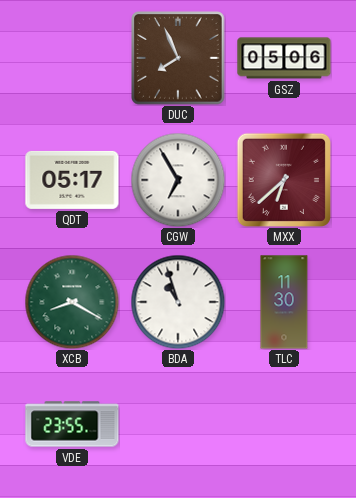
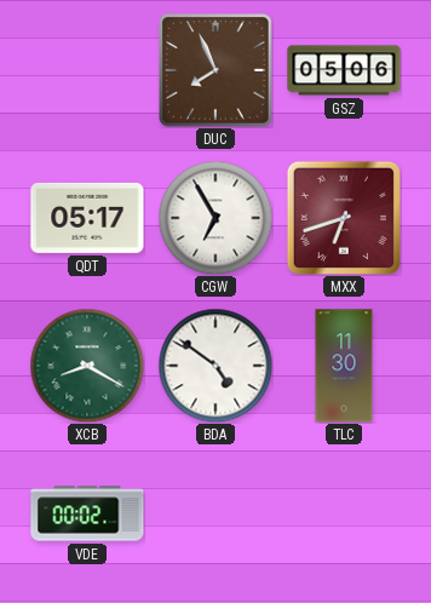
MXX: 6:38 -> 6:42
BDA: 10:57 -> 4:51
VDE: 23:55 -> 00:02
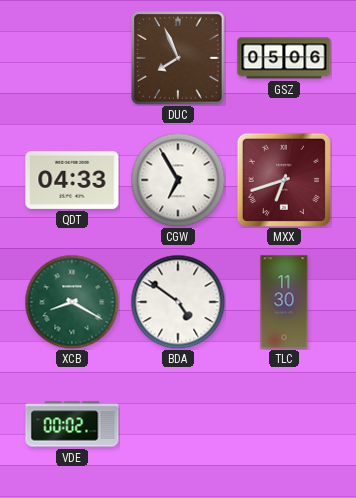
QDT: 05:17 -> 04:33
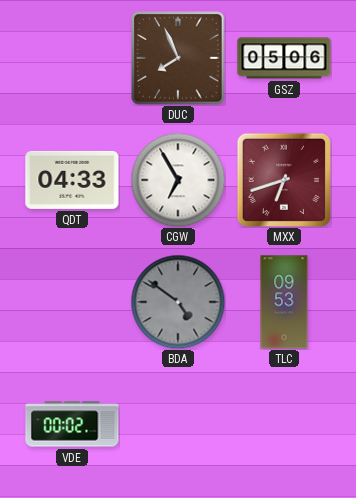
XCB: 8:20 -> none
BDA dial: white -> grey
TLC: 11:30 -> 09:53
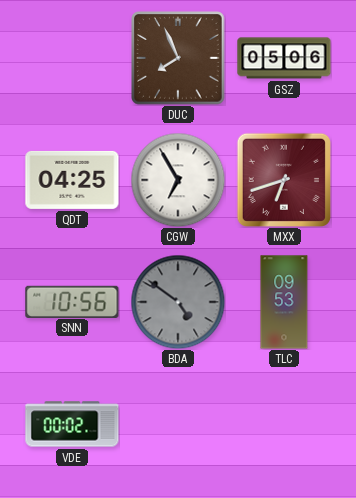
QDT: 04:33 -> 04:25
SNN: none -> 10:56
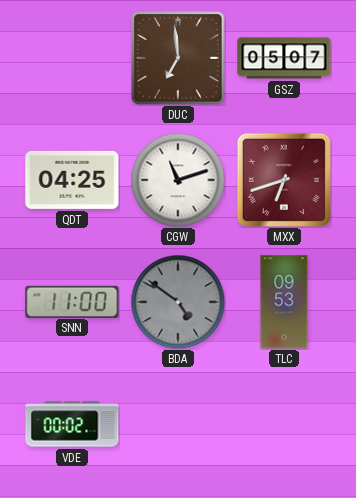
DUC: 7:56 -> 6:59
GSZ: 05:06 -> 05:07
CGW: 6:55 -> 11:12
SNN: 10:56 -> 11:00
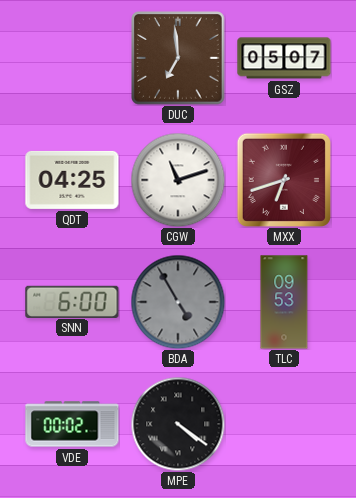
SNN: 11:00 -> 6:00
BDA: 4:51 -> 4:55
MPE: none -> 4:21
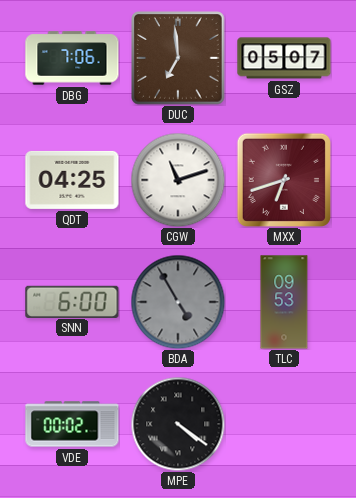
DBG: none -> 7:06
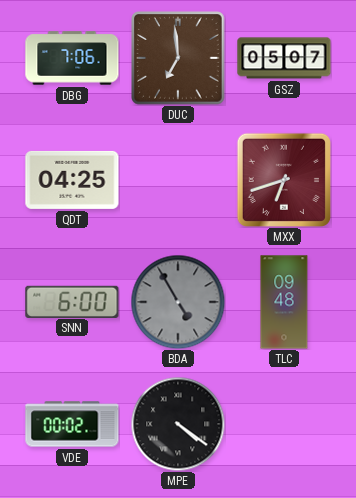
CGW: 11:12 -> none
TLC: 09:53 -> 09:48
